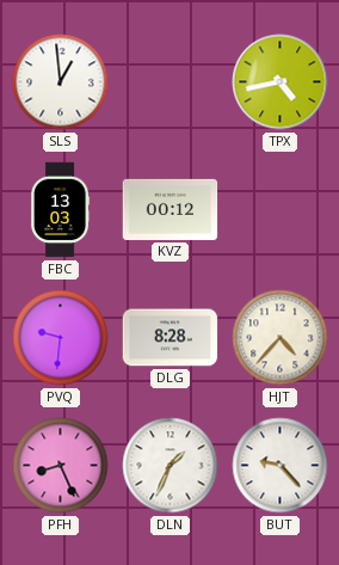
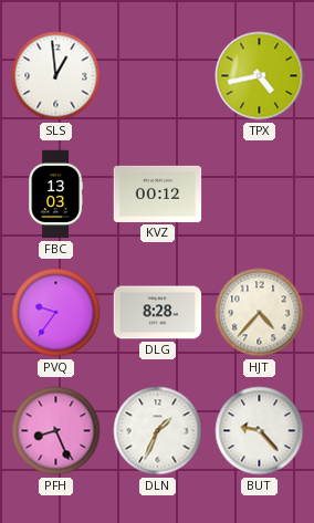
PVQ: 9:31 -> 9:36
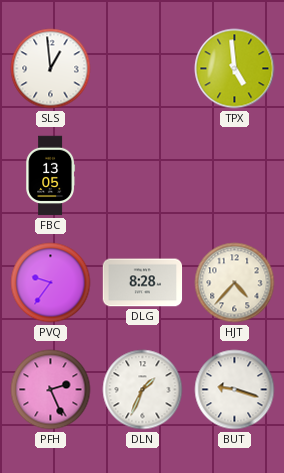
TPX: 4:43 -> 4:59
FBC: 13:03 -> 13:05
KVZ: 00:12 -> none
PFH: 8:26 -> 2:26
BUT: 9:23 -> 9:18
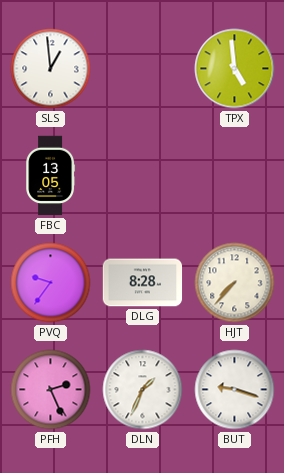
HJT: 4:37 -> 7:37
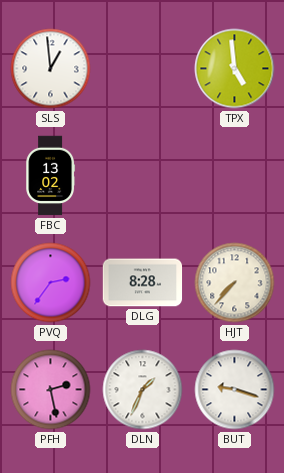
FBC: 13:05 -> 13:02
PVQ: 9:36 -> 2:36
PFH: 2:26 -> 2:28
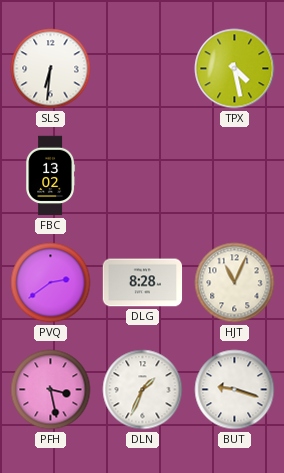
SLS: 12:59 -> 6:31
TPX: 4:59 -> 4:28
PVQ: 2:36 -> 2:39
HJT: 7:37 -> 11:04
PFH: 2:28 -> 3:28
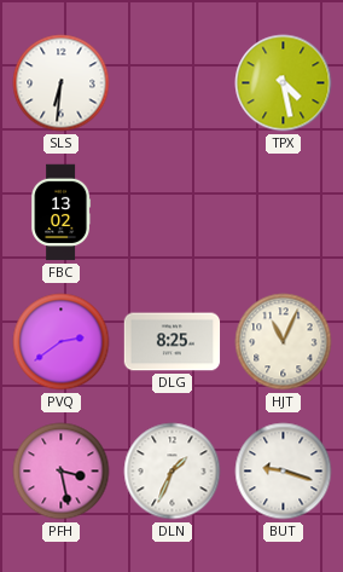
DLG: 8:28 -> 8:25
